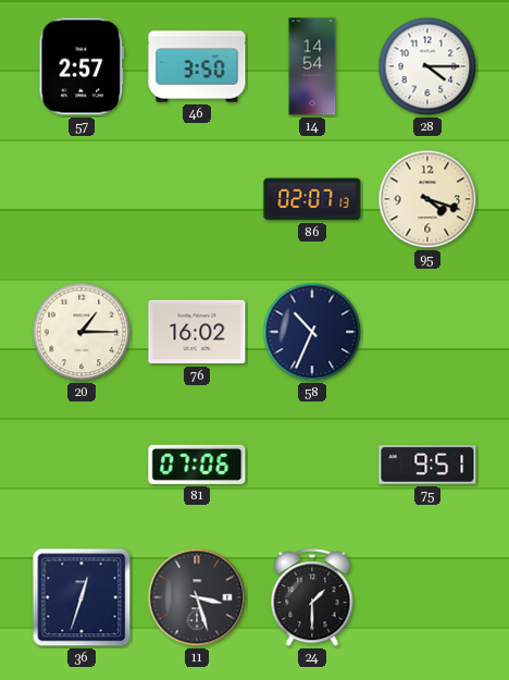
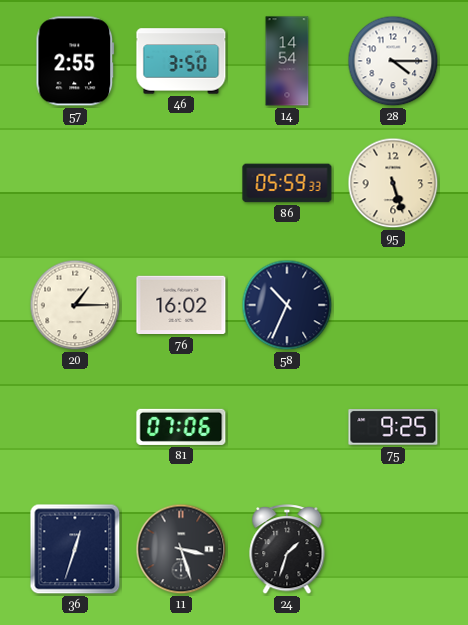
57: 2:57 -> 2:55
86: 02:07 -> 05:59
95: 4:18 -> 5:27
75: 9:51 -> 9:25
24: 1:30 -> 1:33
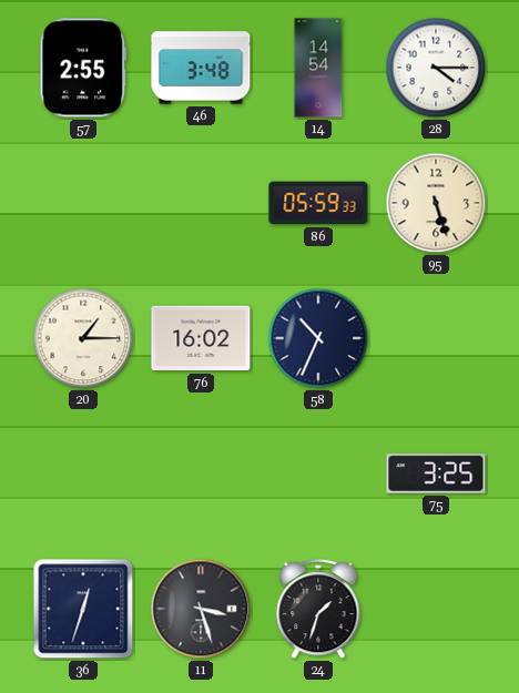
46: 3:50 -> 3:48
81: 07:06 -> none
75: 9:25 -> 3:25
